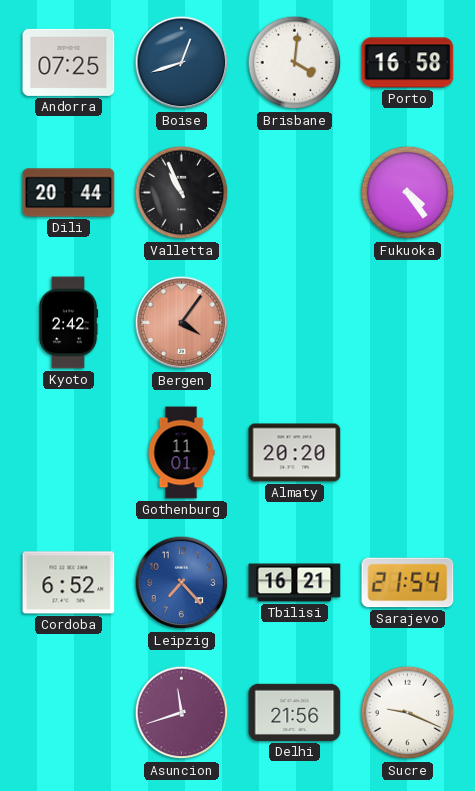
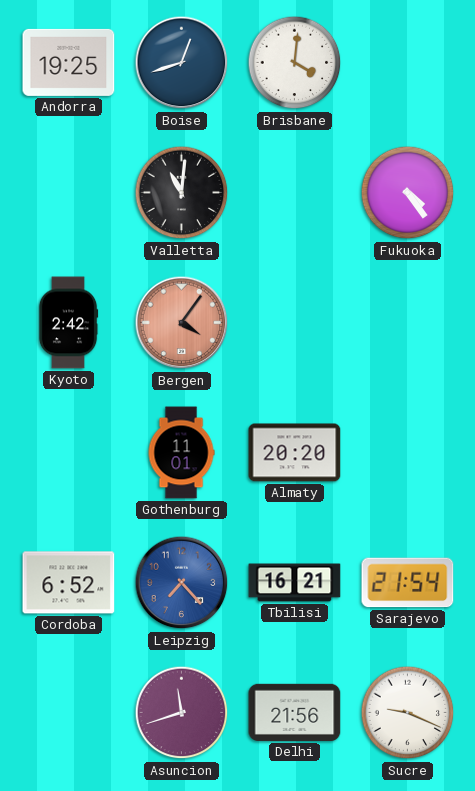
Andorra: 07:25 -> 19:25
Porto: 16:58 -> none
Dili: 20:44 -> none
Valletta: 10:56 -> 11:01
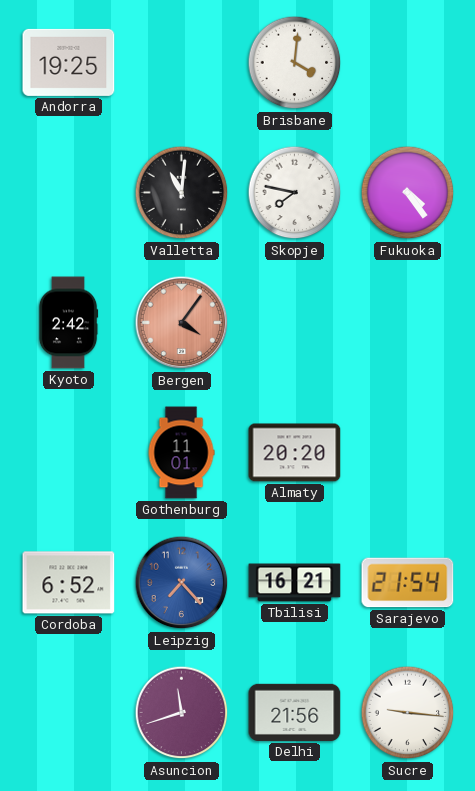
Boise: 12:42 -> none
Skopje: none -> 7:47
Sucre: 9:19 -> 9:16
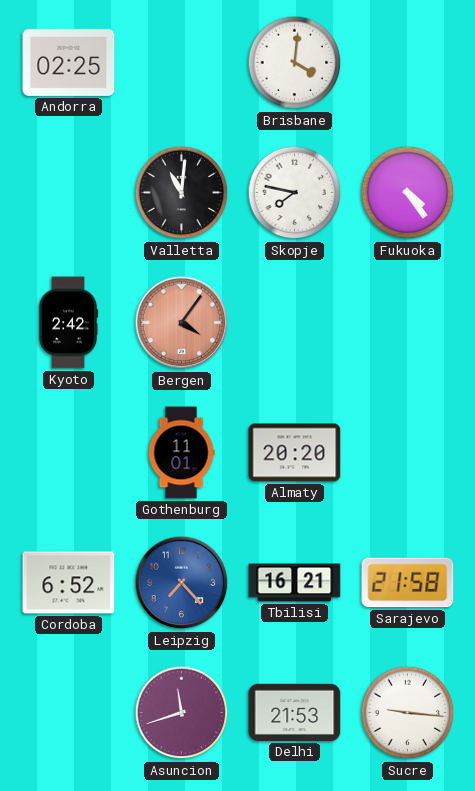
Andorra: 19:25 -> 02:25
Sarajevo: 21:54 -> 21:58
Delhi: 21:56 -> 21:53
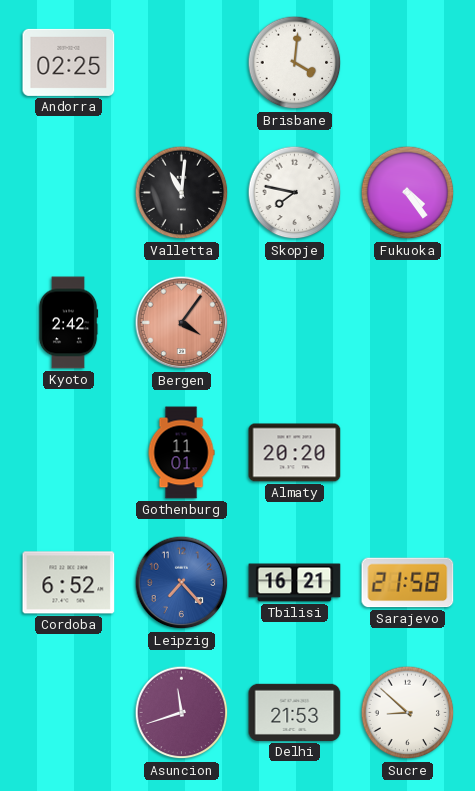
Sucre: 9:16 -> 8:52
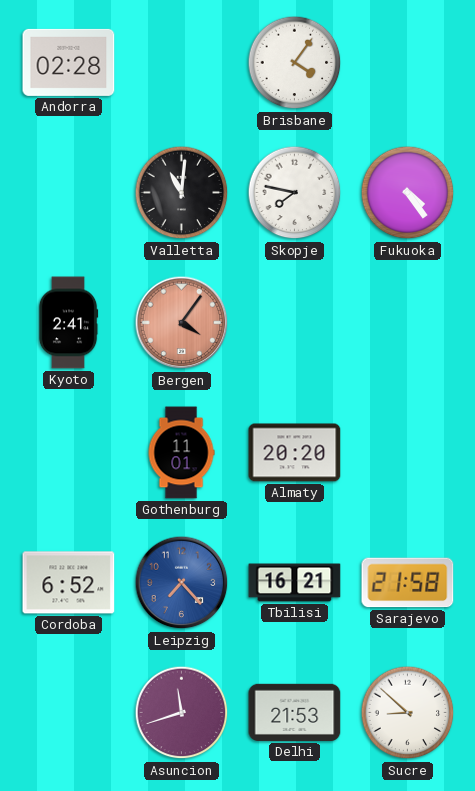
Andorra: 02:25 -> 02:28
Brisbane: 4:01 -> 4:06
Kyoto: 2:42 -> 2:41
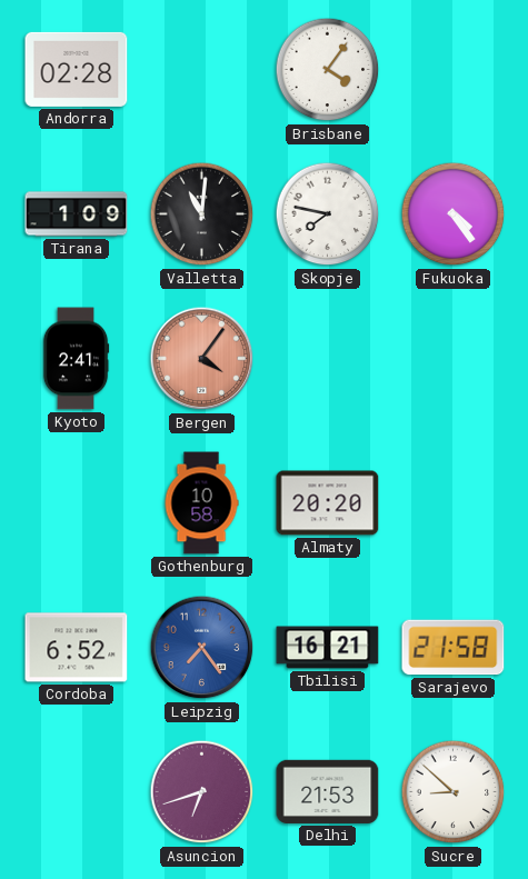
Tirana: none -> 1:09
Gothenburg: 11:01 -> 10:58
Leipzig: 7:23 -> 7:24
Asuncion: 11:42 -> 6:42
